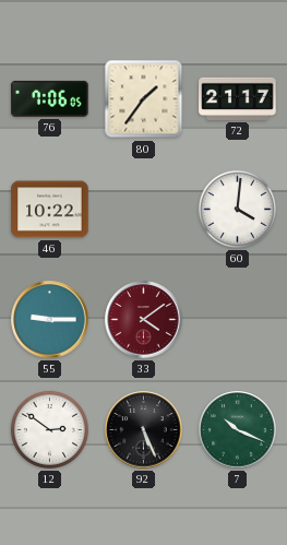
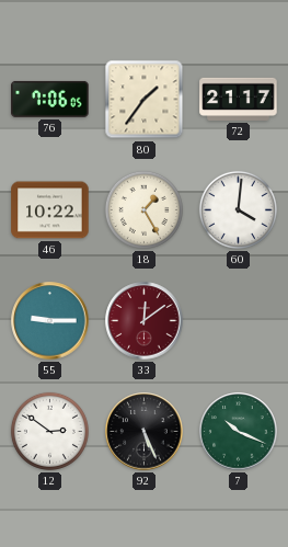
18: none -> 1:25
33: 4:09 -> 12:09
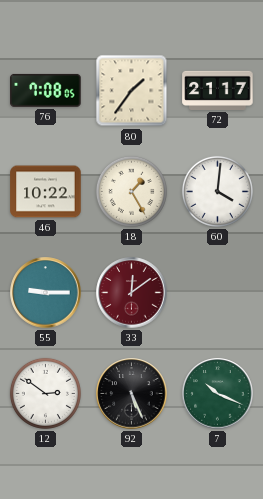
76: 7:06 -> 7:08
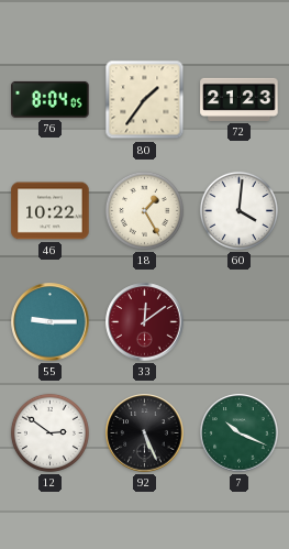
76: 7:08 -> 8:04
72: 21:17 -> 21:23
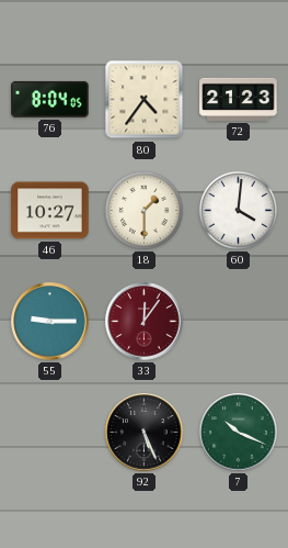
80: 1:36 -> 4:36
46: 10:22 -> 10:27
18: 1:25 -> 1:30
33: 12:09 -> 12:06
12: 2:51 -> none
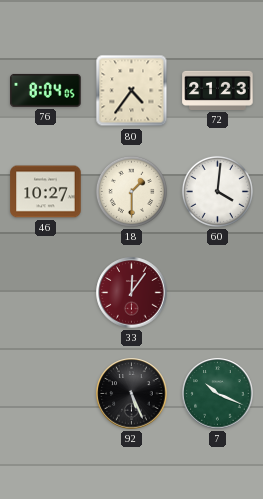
55: 9:15 -> none
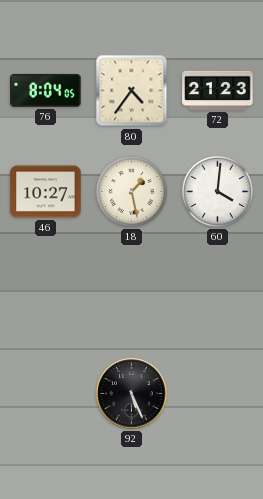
18: 1:30 -> 1:28
33: 12:06 -> none
7: 10:19 -> none
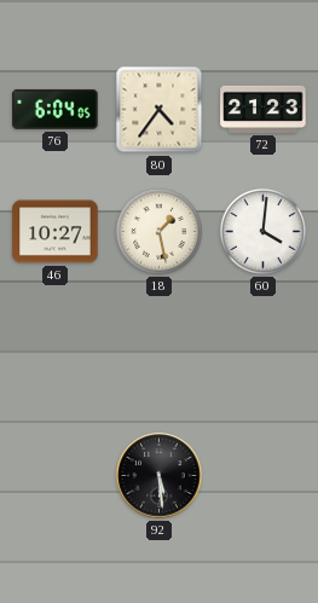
76: 8:04 -> 6:04
92: 5:26 -> 5:29
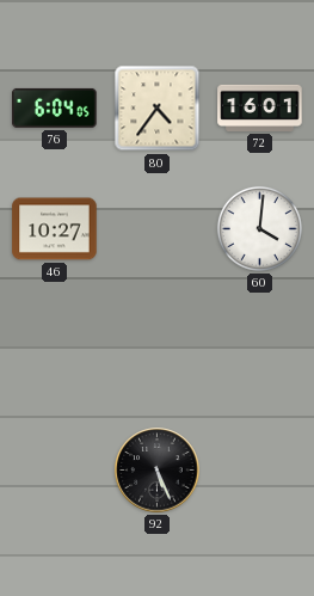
72: 21:23 -> 16:01
18: 1:28 -> none
92: 5:29 -> 5:26
